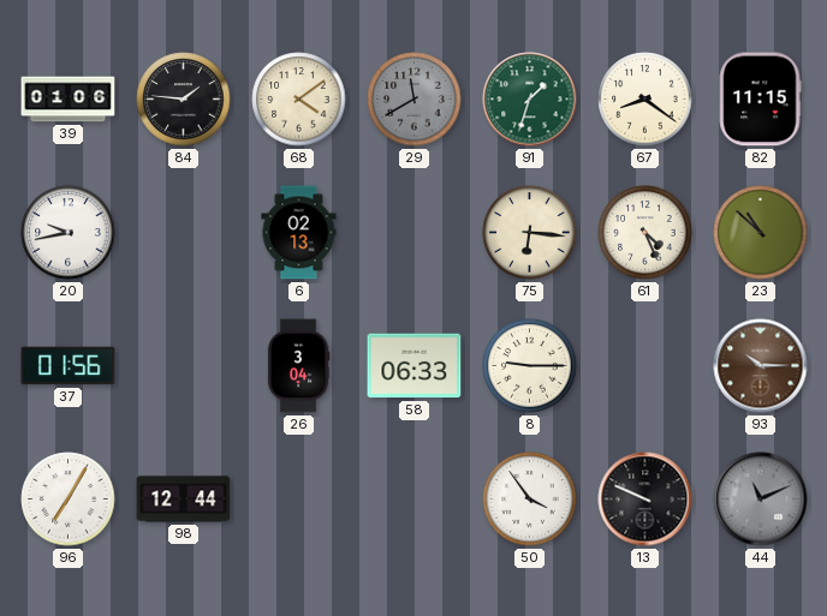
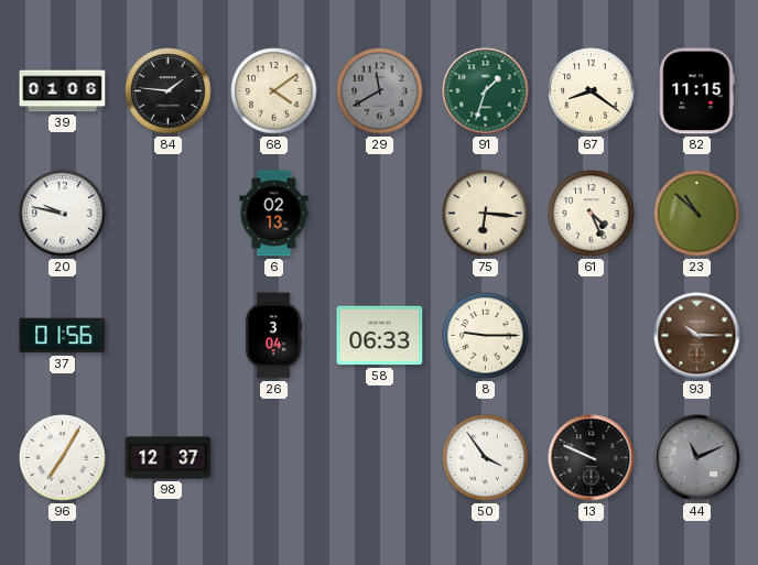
20: 9:43 -> 9:47
98: 12:44 -> 12:37
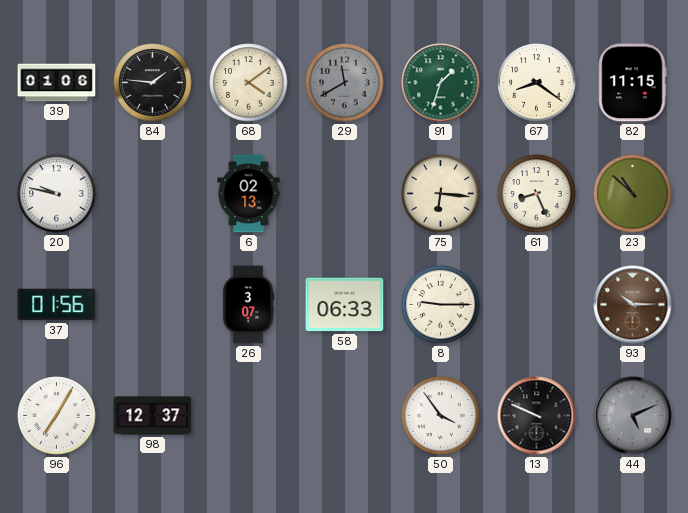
61: 4:26 -> 8:26
26: 3:04 -> 3:07
44: 11:11 -> 5:11
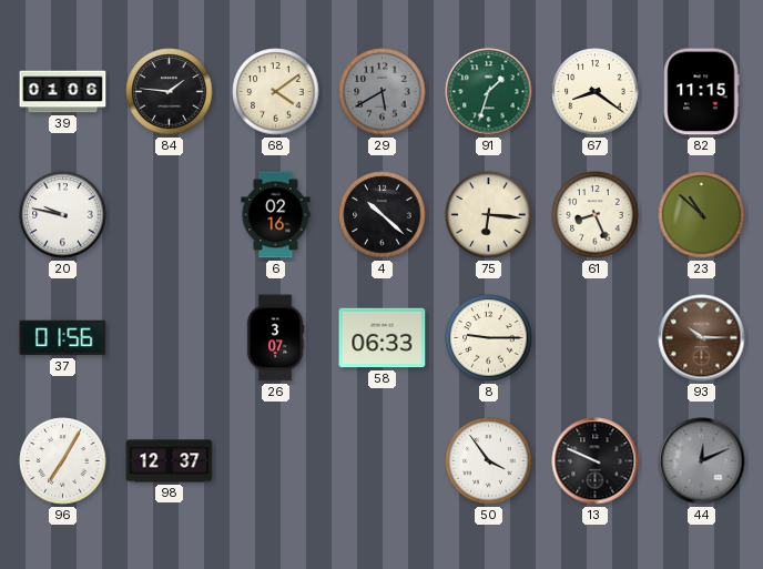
29: 11:40 -> 5:40
6: 02:13 -> 02:16
4: none -> 10:22
44: 5:11 -> 12:11
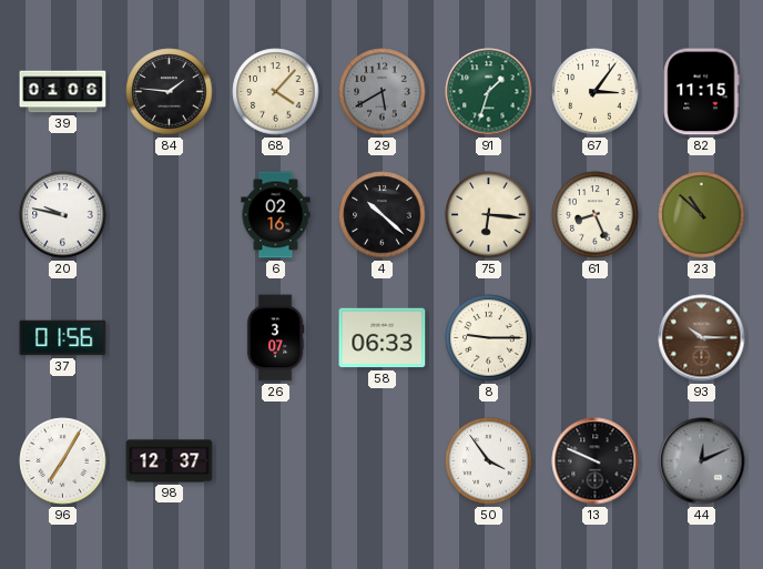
68: 4:09 -> 4:07
67: 8:21 -> 3:06
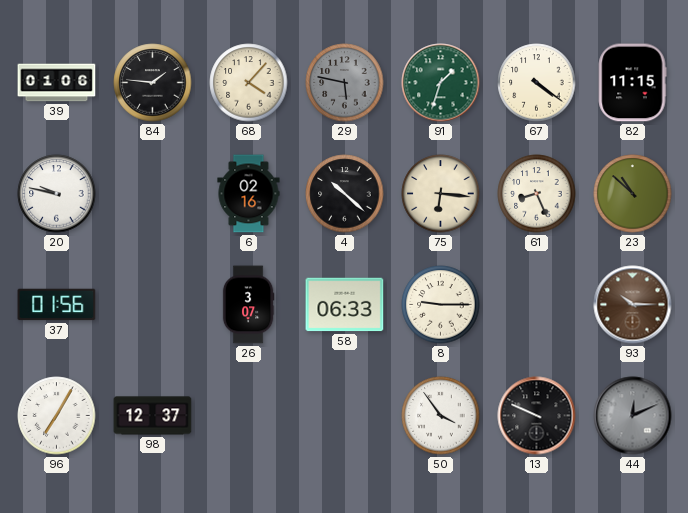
29: 5:40 -> 5:47
67: 3:06 -> 4:21
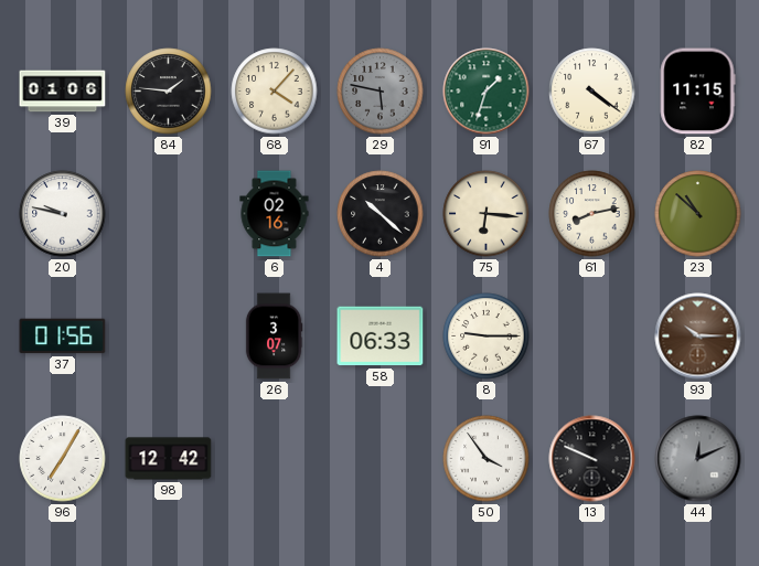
61: 8:26 -> 8:13
98: 12:37 -> 12:42
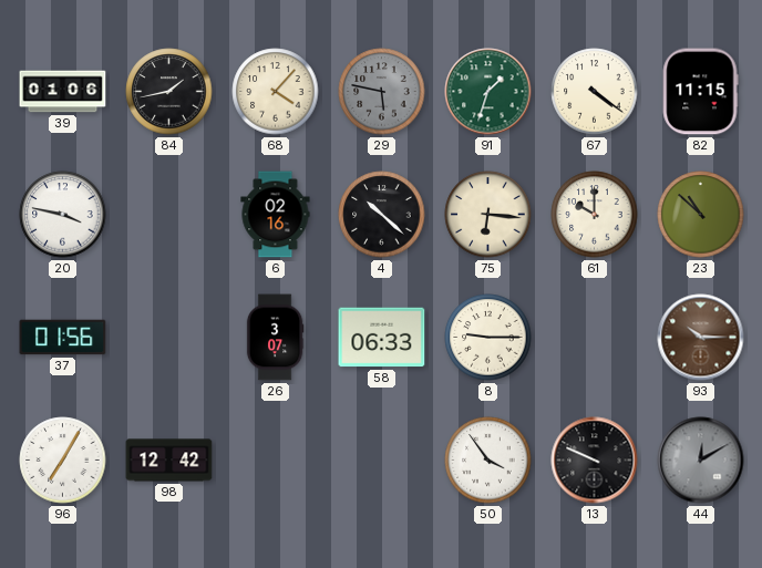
84: 1:46 -> 1:43
20: 9:47 -> 3:47
61: 8:13 -> 10:00
44: 12:11 -> 12:10
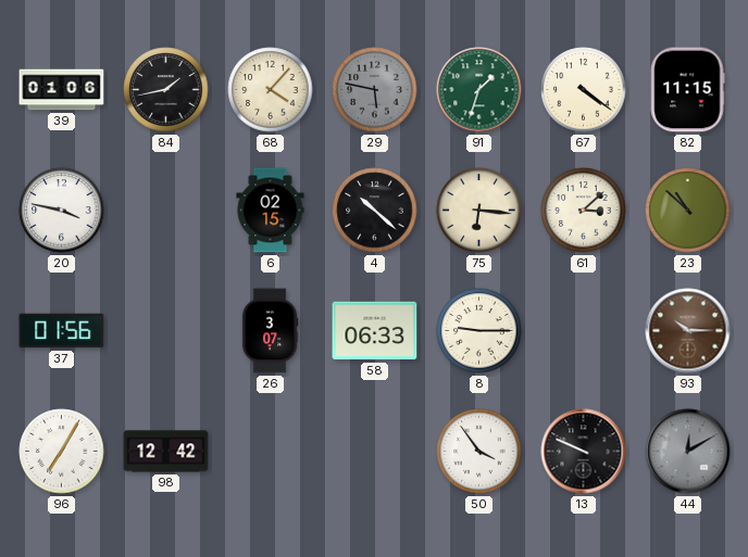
6: 02:16 -> 02:15
61: 10:00 -> 3:08
